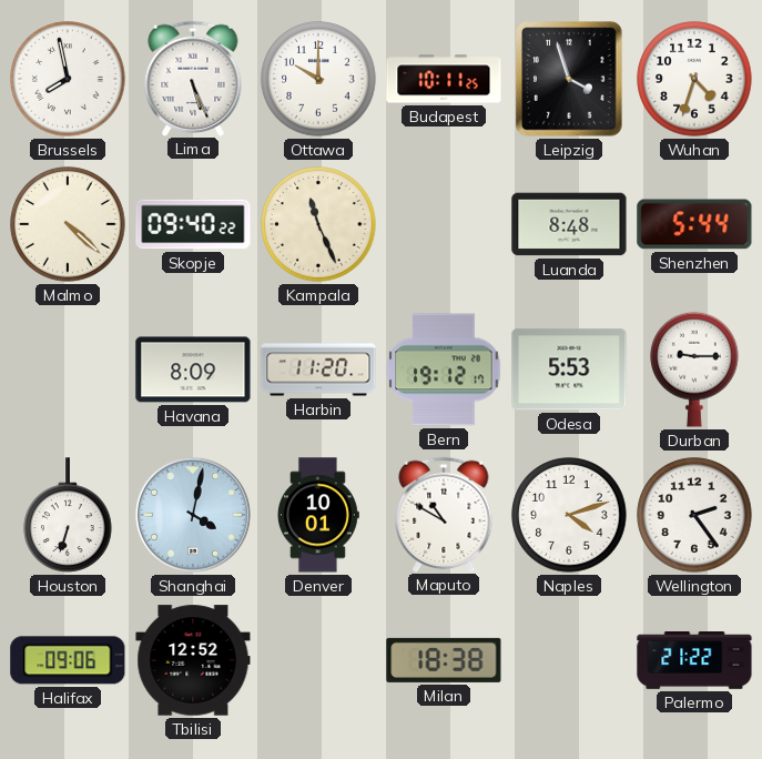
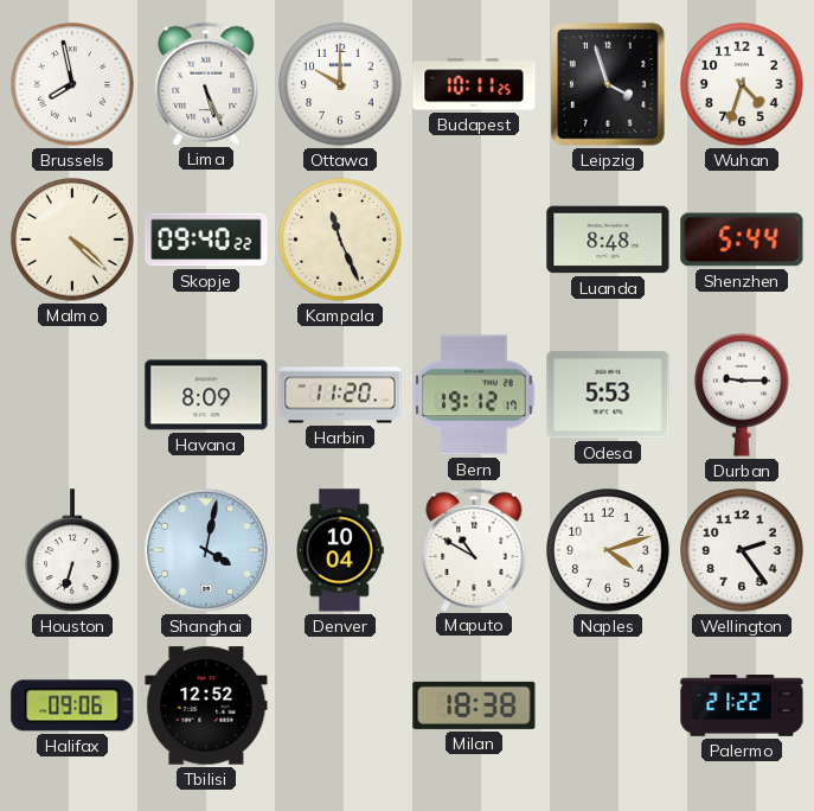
Denver: 10:01 -> 10:04
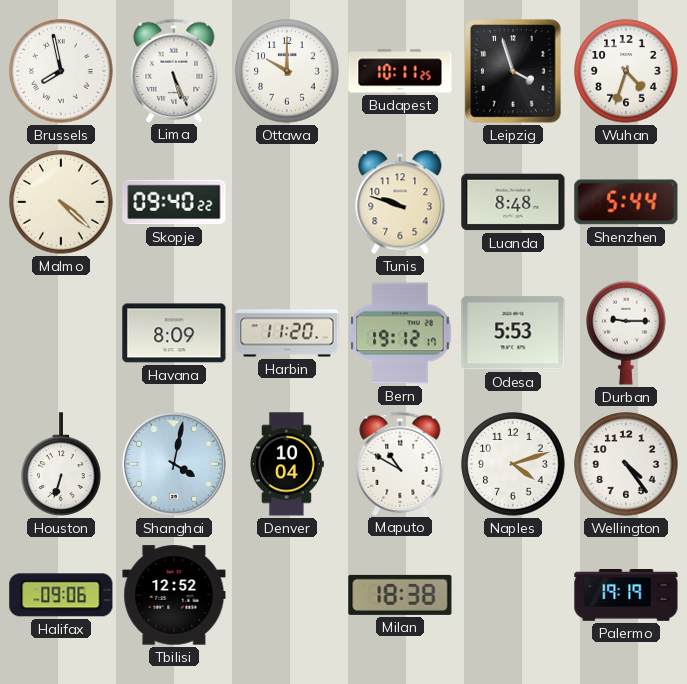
Kampala: 11:26 -> none
Tunis: none -> 9:48
Wellington: 2:24 -> 4:24
Palermo: 21:22 -> 19:19
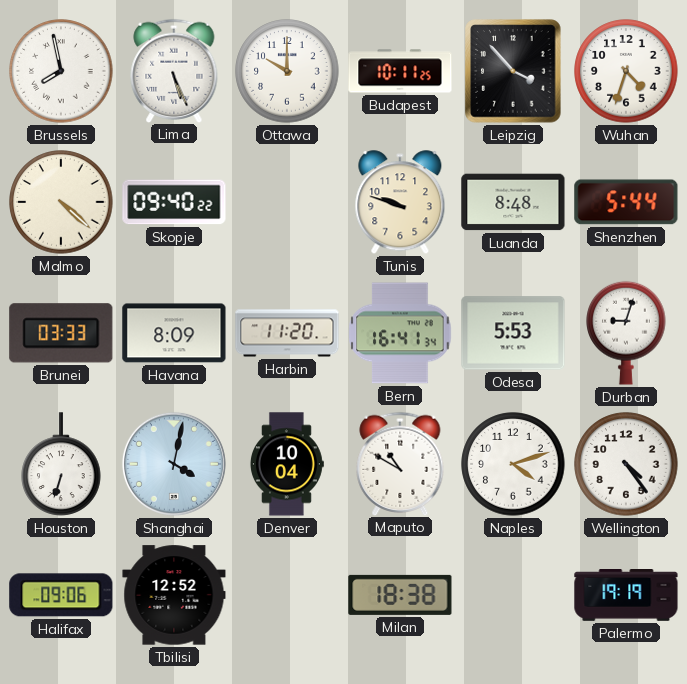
Leipzig: 3:57 -> 3:53
Brunei: none -> 03:33
Bern: 19:12 -> 16:41
Durban: 9:15 -> 9:03
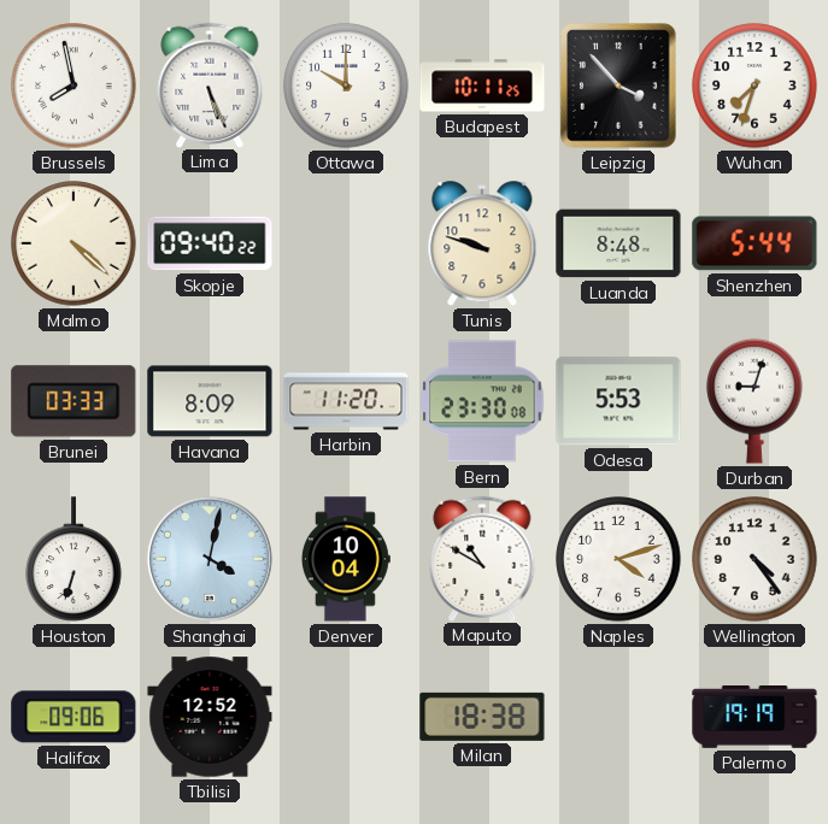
Wuhan: 4:33 -> 7:33
Bern: 16:41 -> 23:30
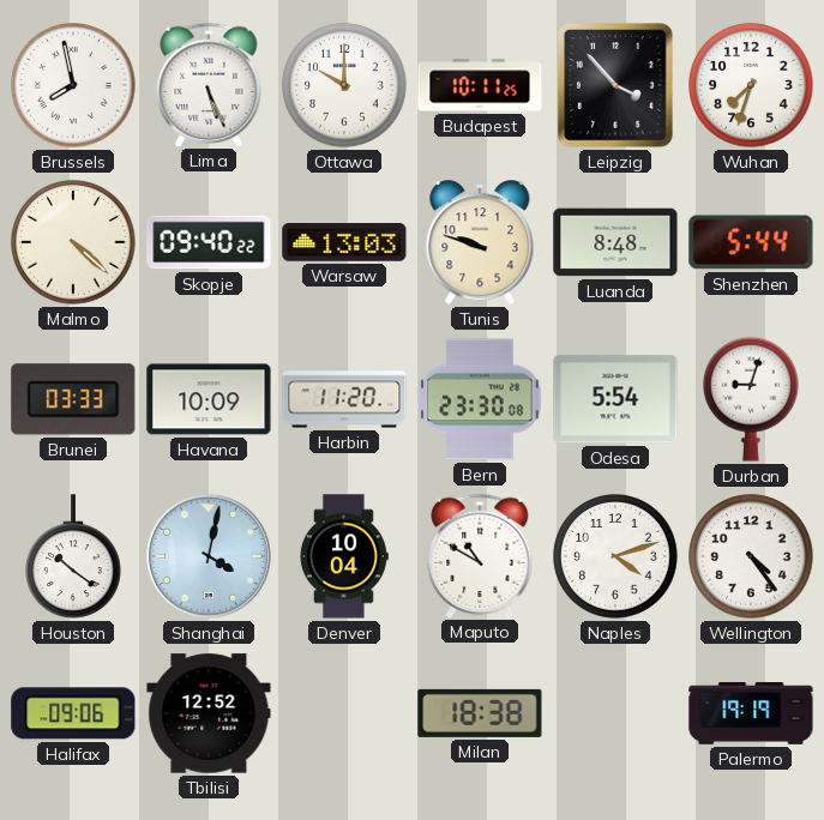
Warsaw: none -> 13:03
Havana: 8:09 -> 10:09
Odesa: 5:53 -> 5:54
Houston: 6:33 -> 10:21
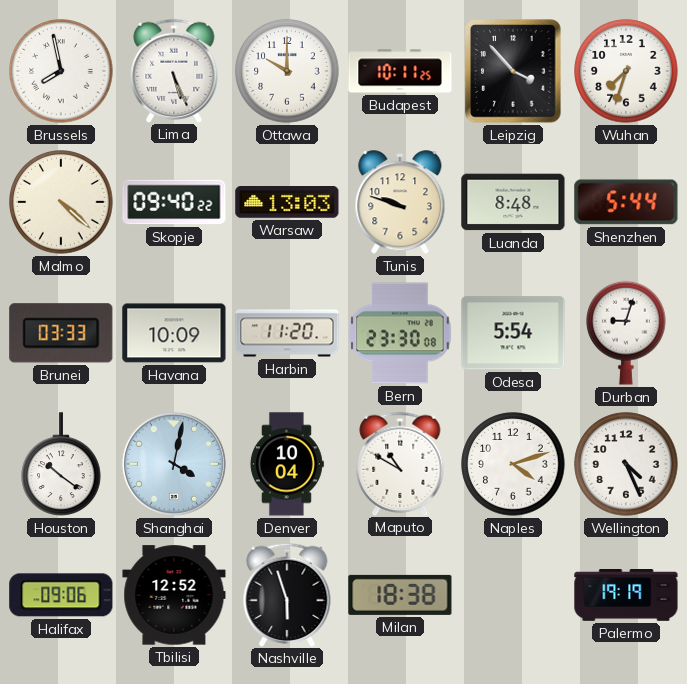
Wellington: 4:24 -> 4:26
Nashville: none -> 5:57
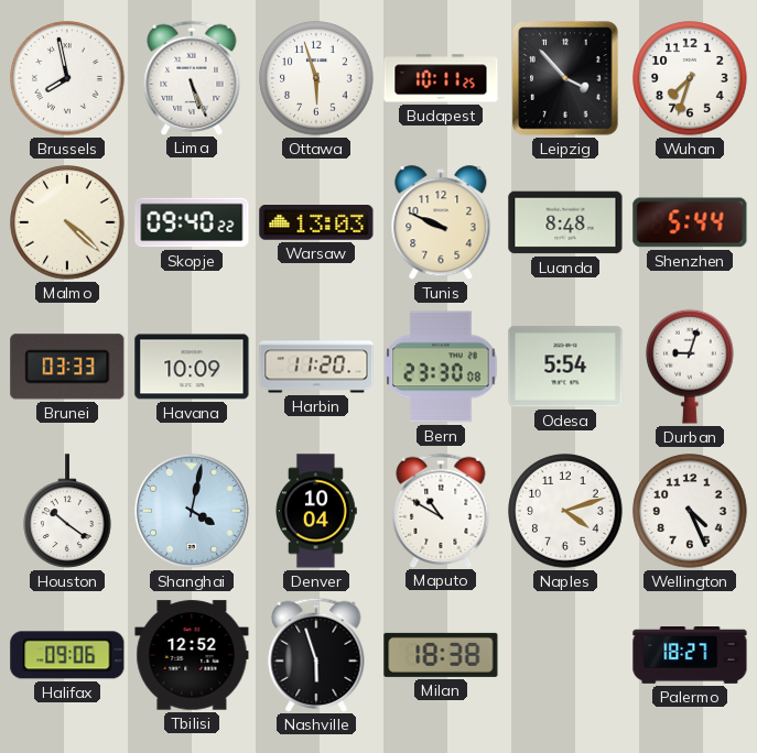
Ottawa: 10:00 -> 5:57
Tunis: 9:48 -> 9:49
Palermo: 19:19 -> 18:27
